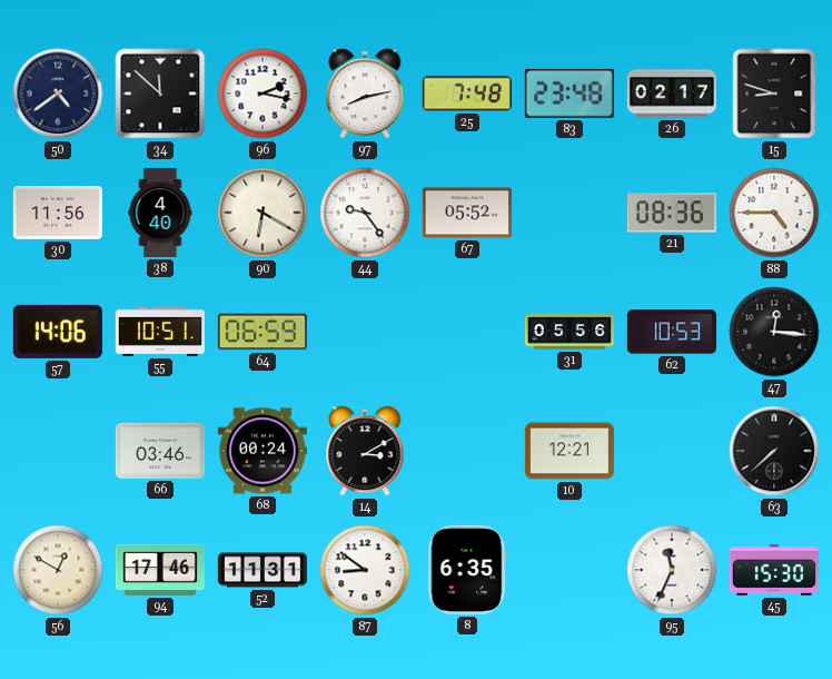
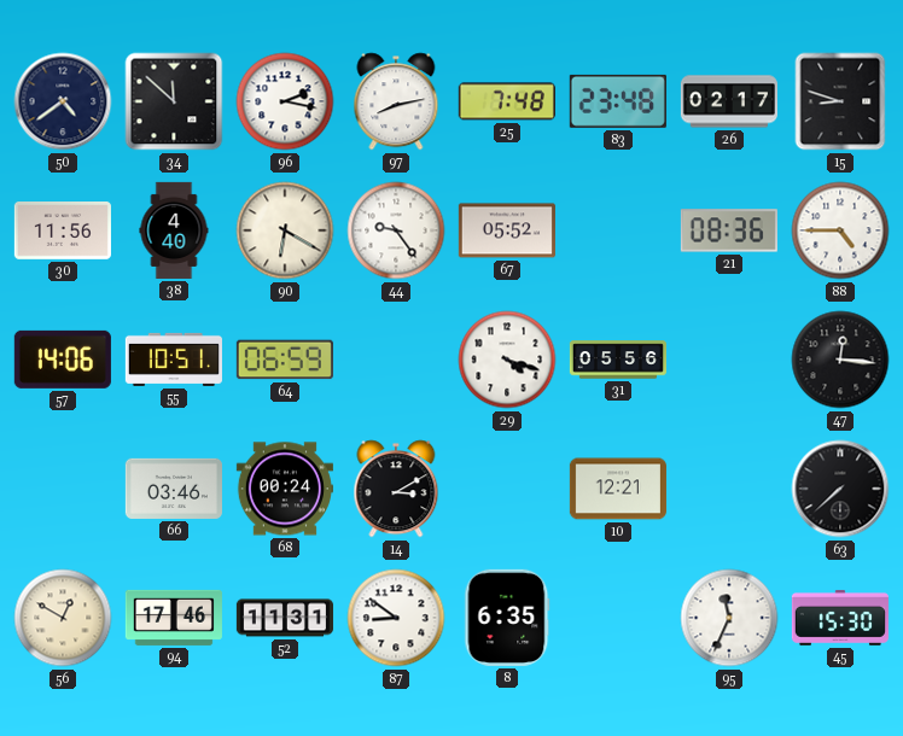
29: none -> 4:18
62: 10:53 -> none
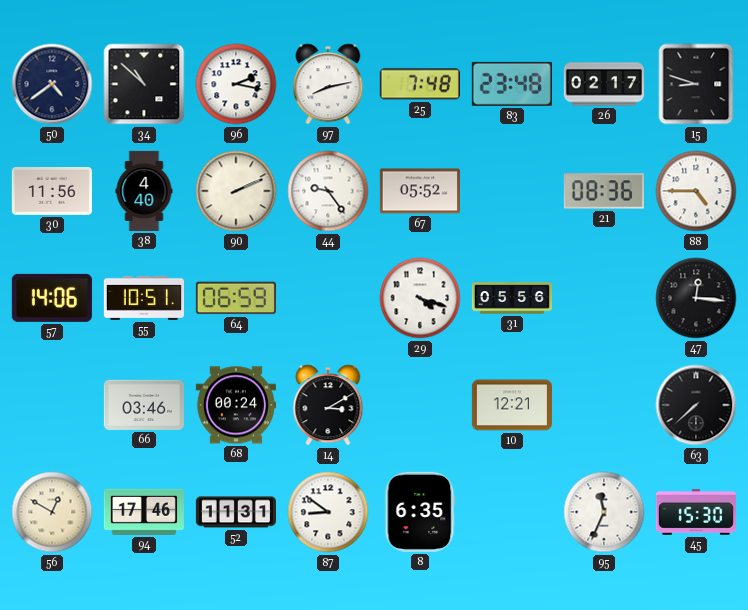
34: 11:52 -> 10:52
90: 6:20 -> 2:11
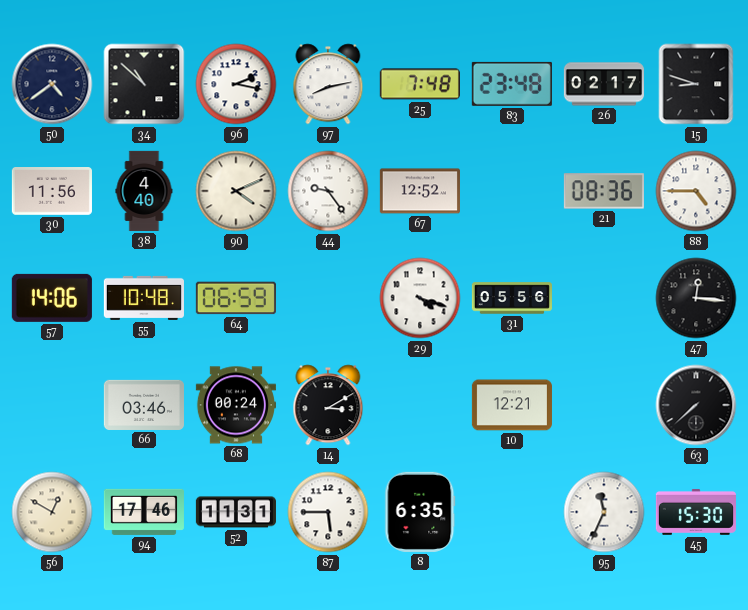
90: 2:11 -> 4:11
67: 05:52 -> 12:52
55: 10:51 -> 10:48
87: 8:51 -> 5:45
